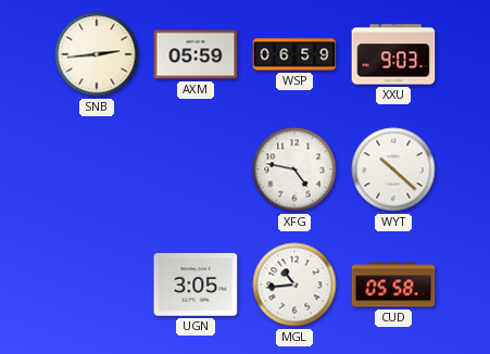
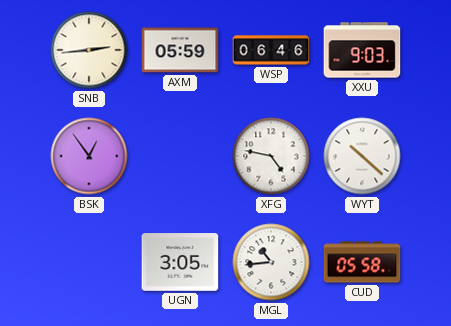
WSP: 06:59 -> 06:46
BSK: none -> 12:54
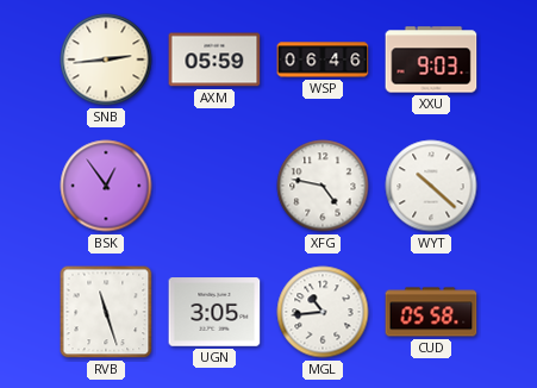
RVB: none -> 11:27
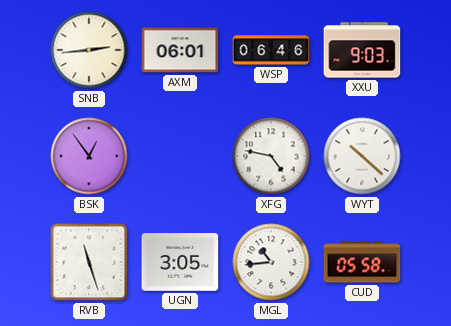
AXM: 05:59 -> 06:01
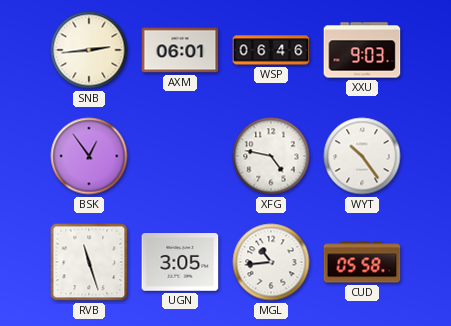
WYT: 10:22 -> 10:24
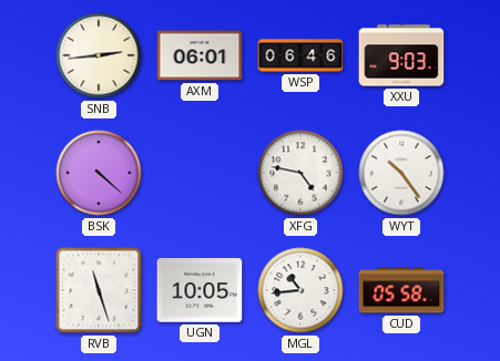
BSK: 12:54 -> 4:22
UGN: 3:05 -> 10:05
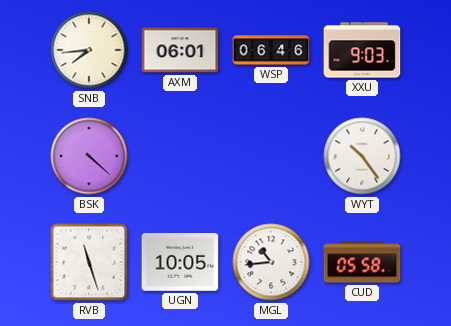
SNB: 2:44 -> 7:44
XFG: 4:47 -> none
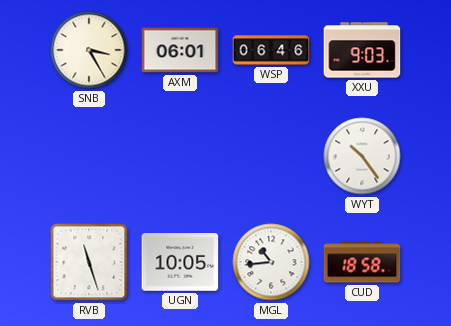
SNB: 7:44 -> 3:25
BSK: 4:22 -> none
CUD: 05:58 -> 18:58
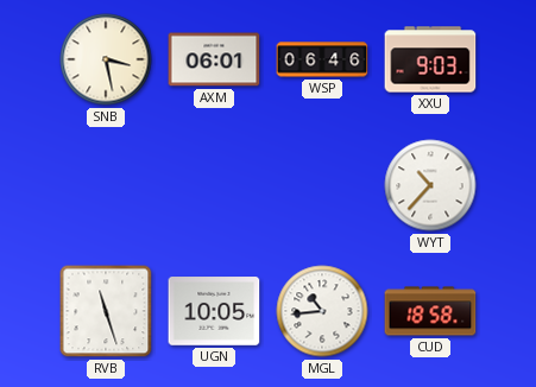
SNB: 3:25 -> 3:28
WYT: 10:24 -> 10:37
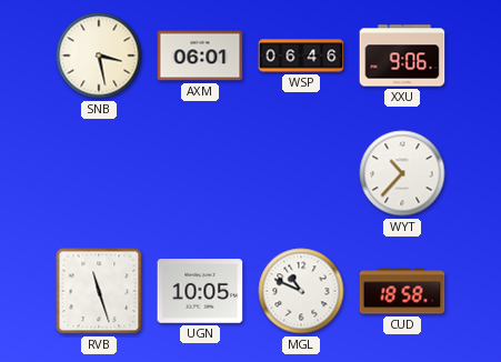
XXU: 9:03 -> 9:06
MGL: 10:44 -> 10:49
